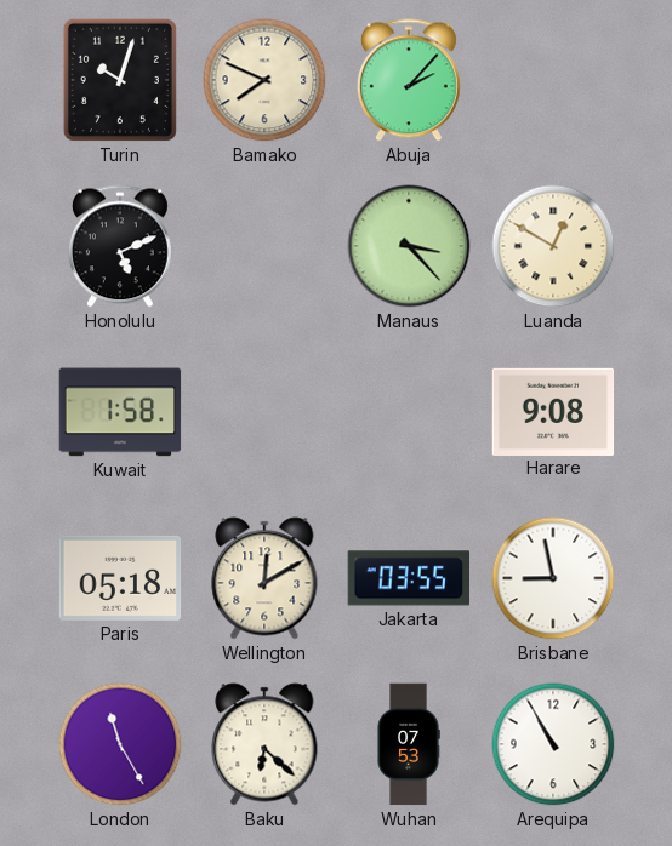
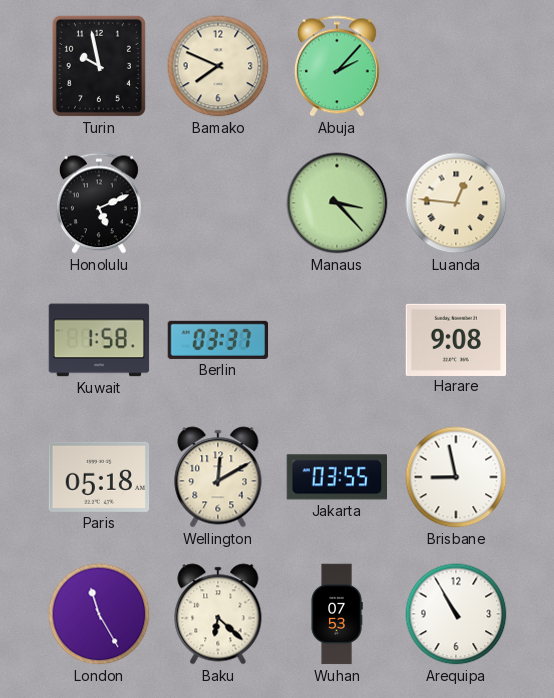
Turin: 10:03 -> 9:58
Luanda: 12:50 -> 12:46
Berlin: none -> 03:37
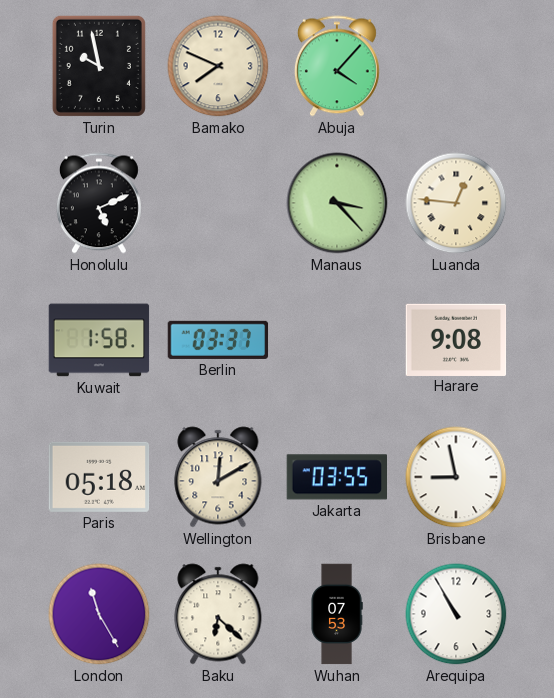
Abuja: 2:07 -> 4:07
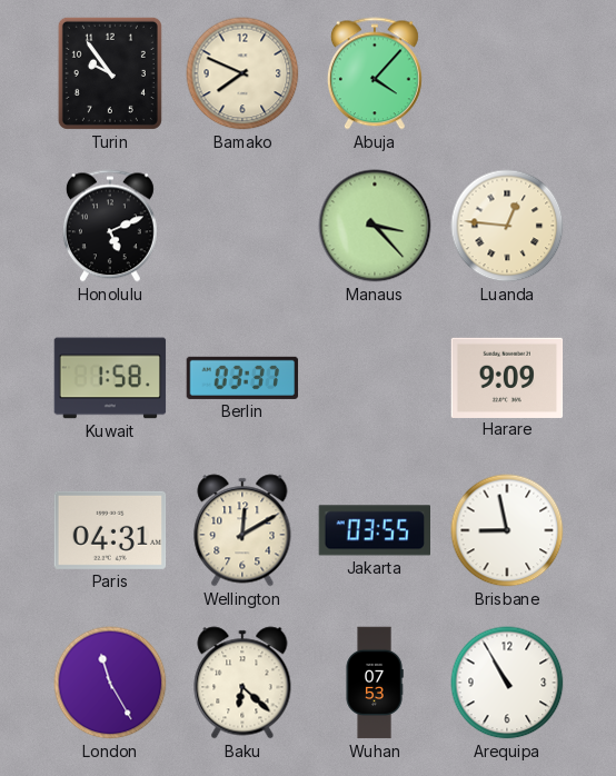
Turin: 9:58 -> 9:54
Harare: 9:08 -> 9:09
Paris: 05:18 -> 04:31
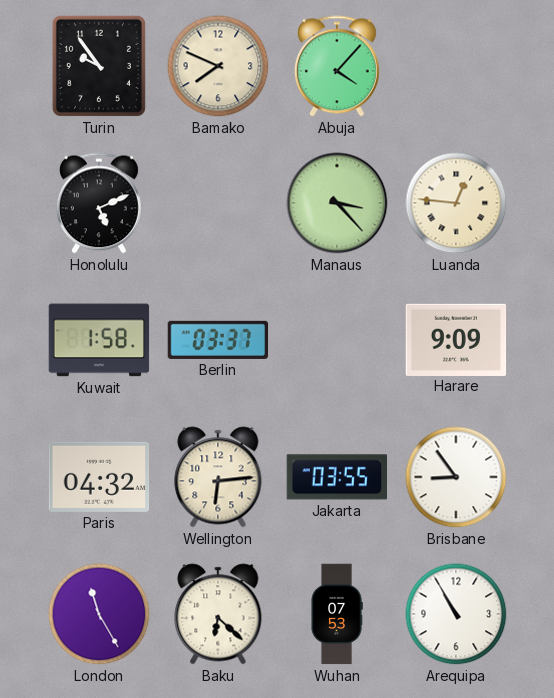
Paris: 04:31 -> 04:32
Wellington: 12:10 -> 6:14
Brisbane: 8:58 -> 8:54
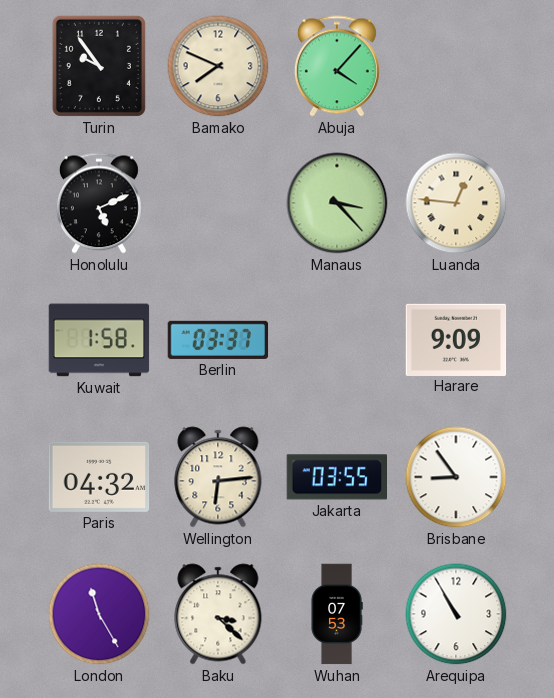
Baku: 6:22 -> 3:22
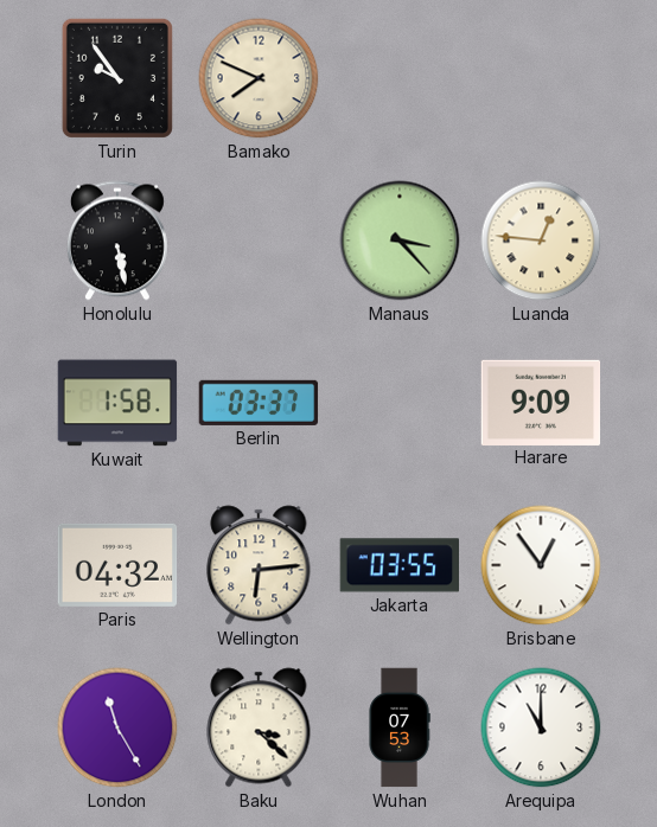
Abuja: 4:07 -> none
Honolulu: 5:11 -> 5:28
Brisbane: 8:54 -> 12:54
Arequipa: 10:55 -> 11:00
